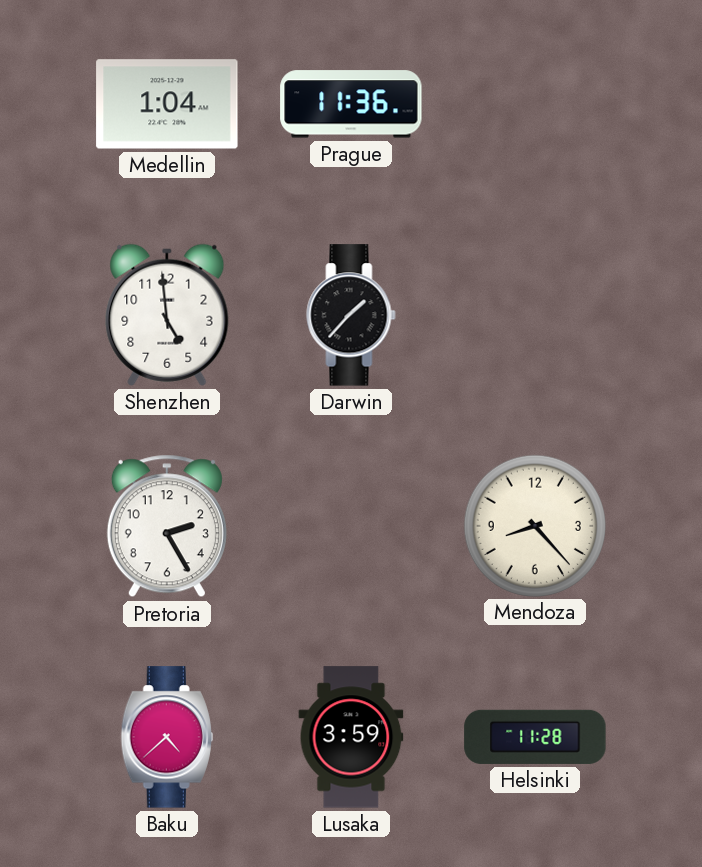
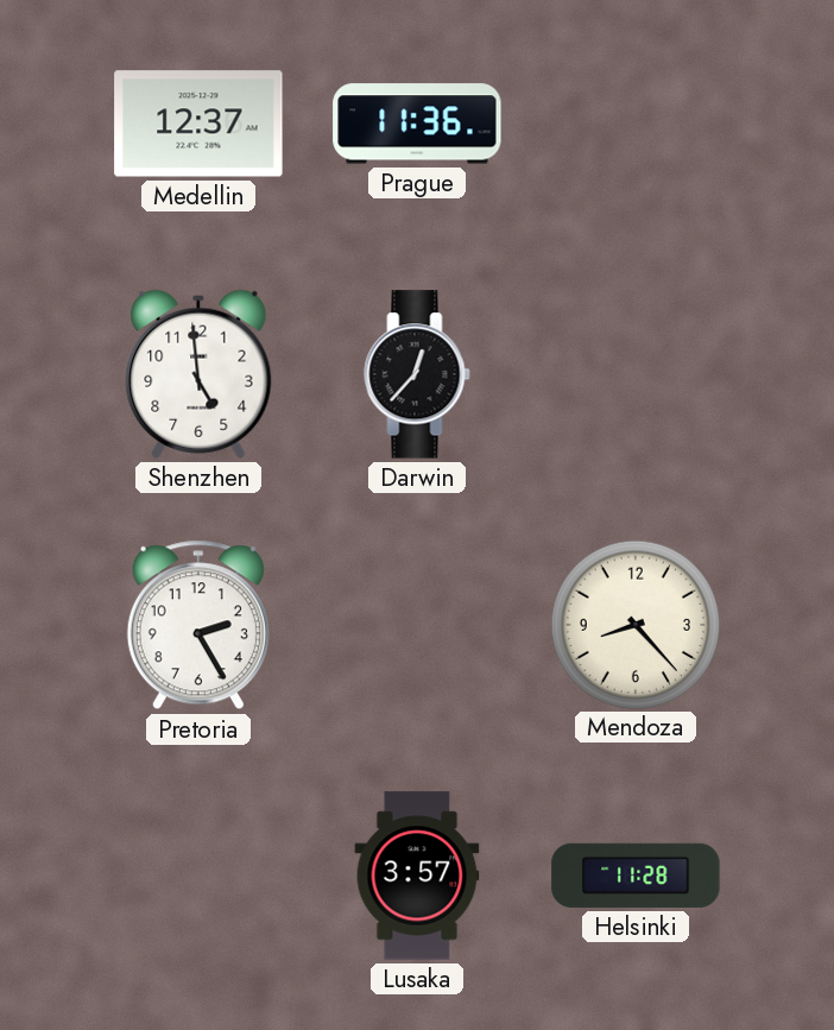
Medellin: 1:04 -> 12:37
Darwin: 1:37 -> 12:37
Baku: 4:38 -> none
Lusaka: 3:59 -> 3:57
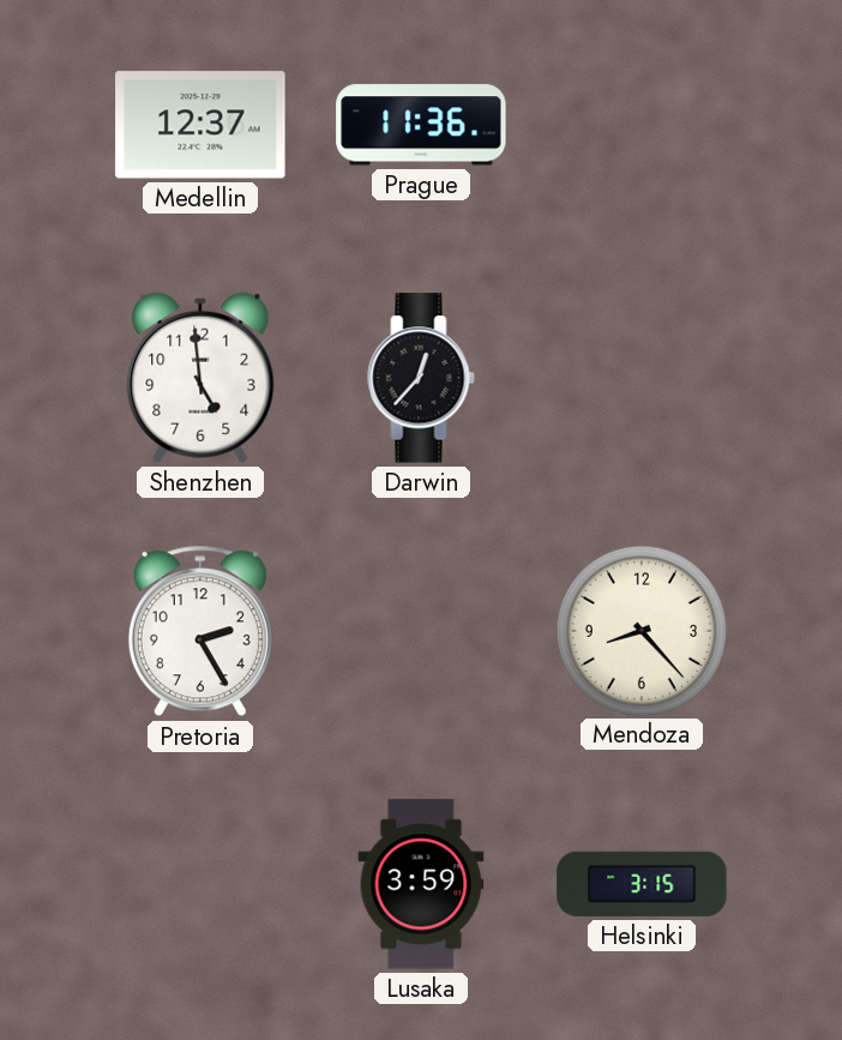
Lusaka: 3:57 -> 3:59
Helsinki: 11:28 -> 3:15
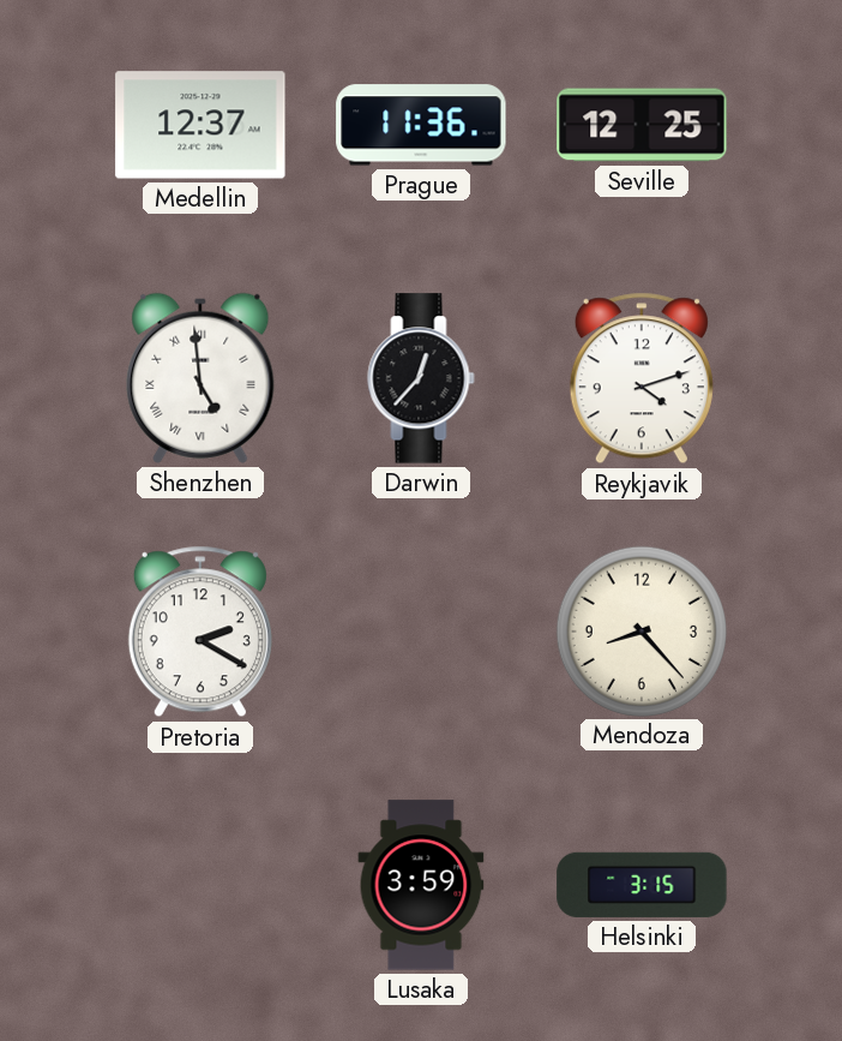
Seville: none -> 12:25
Shenzhen numerals: Arabic -> Roman
Reykjavik: none -> 4:12
Pretoria: 2:25 -> 2:20
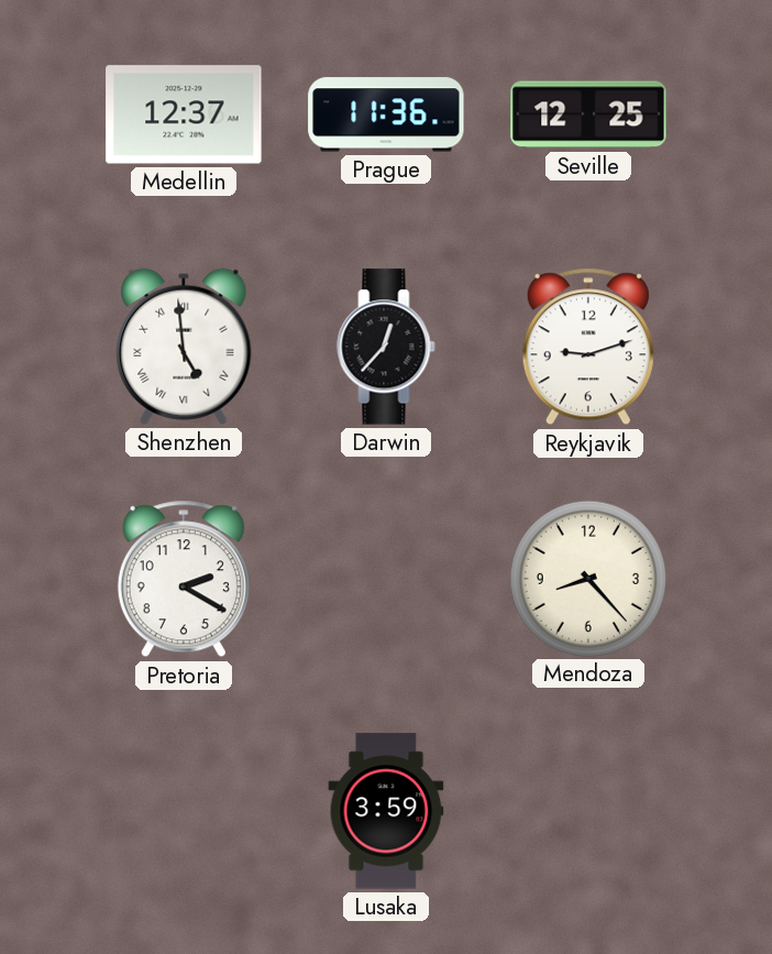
Reykjavik: 4:12 -> 9:12
Helsinki: 3:15 -> none
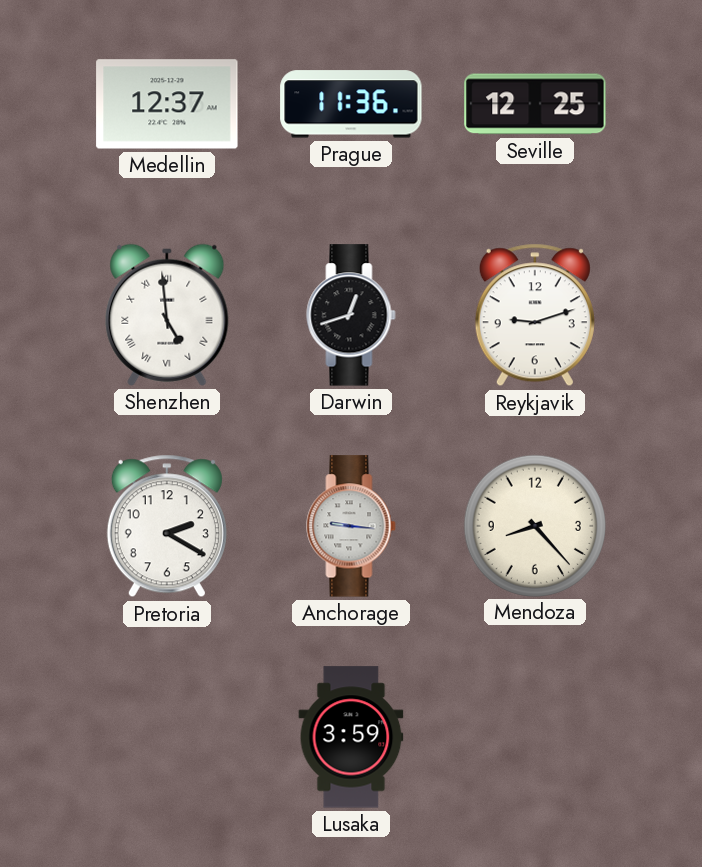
Darwin: 12:37 -> 12:42
Anchorage: none -> 9:16
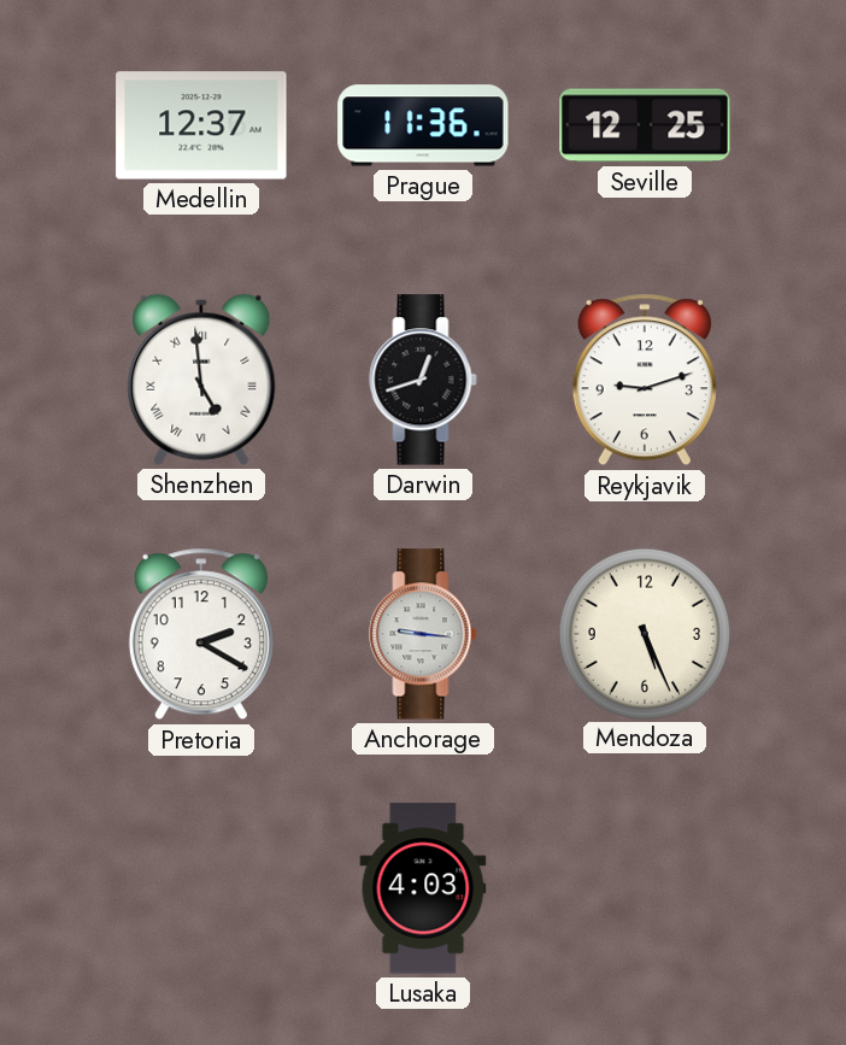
Mendoza: 8:23 -> 5:26
Lusaka: 3:59 -> 4:03
